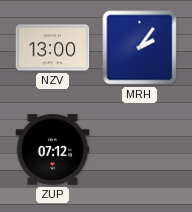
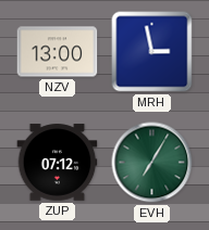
MRH: 2:06 -> 2:58
EVH: none -> 7:05
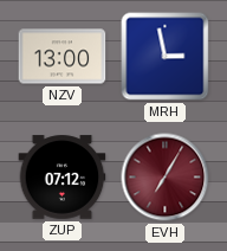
EVH dial: green -> burgundy
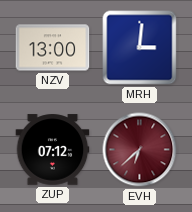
MRH: 2:58 -> 3:01
EVH: 7:05 -> 6:38
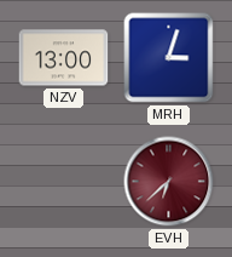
MRH: 3:01 -> 3:03
ZUP: 07:12 -> none
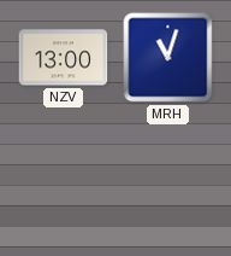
MRH: 3:03 -> 11:03
EVH: 6:38 -> none
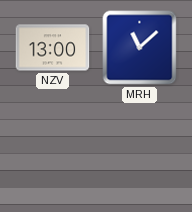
MRH: 11:03 -> 11:08
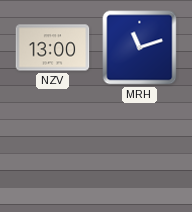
MRH: 11:08 -> 11:12
